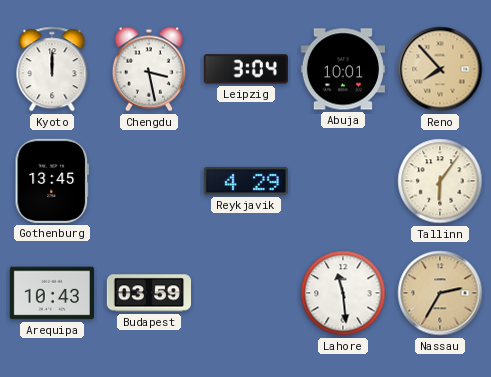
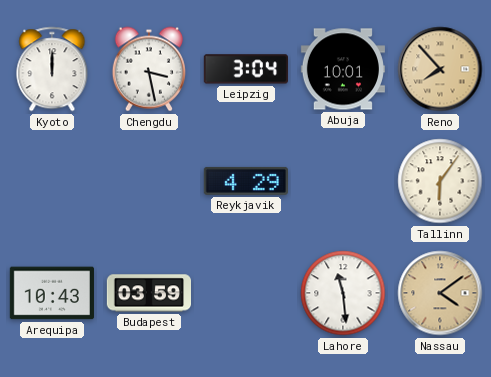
Gothenburg: 13:45 -> none
Nassau: 2:35 -> 4:09
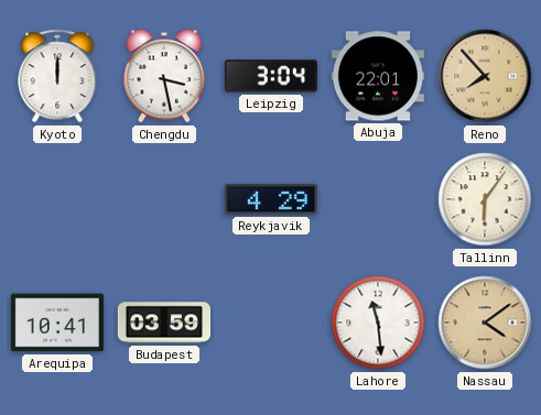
Abuja: 10:01 -> 22:01
Arequipa: 10:43 -> 10:41
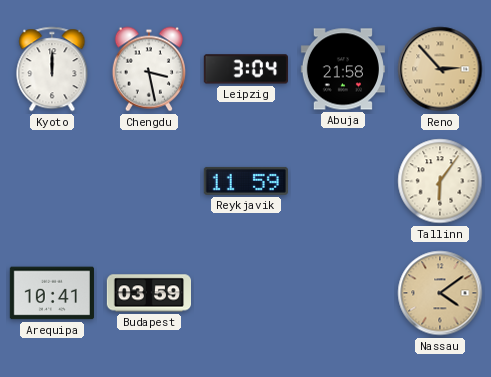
Abuja: 22:01 -> 21:58
Reno: 7:53 -> 2:53
Reykjavik: 4:29 -> 11:59
Lahore: 11:29 -> none
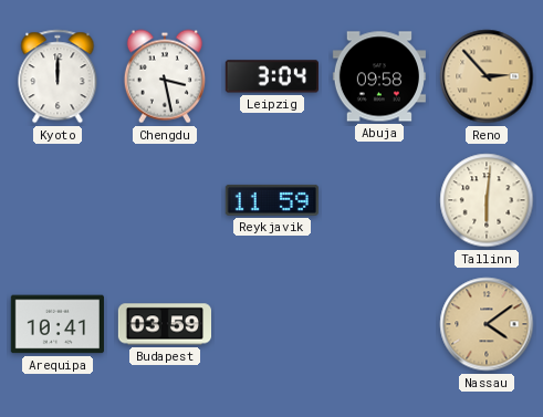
Abuja: 21:58 -> 09:58
Tallinn: 6:06 -> 6:01
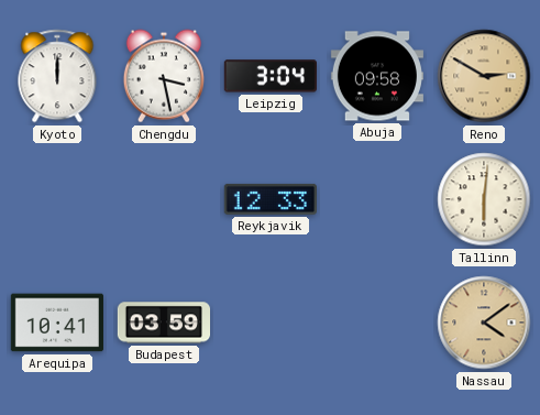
Reno: 2:53 -> 2:50
Reykjavik: 11:59 -> 12:33
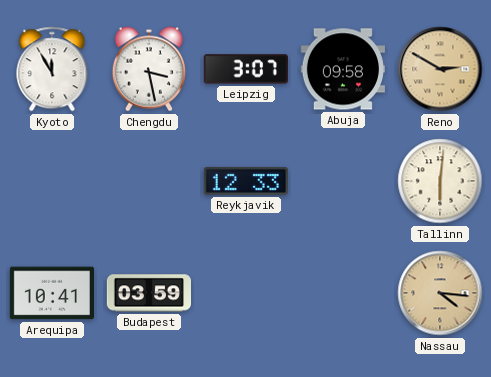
Kyoto: 12:00 -> 11:55
Leipzig: 3:04 -> 3:07
Nassau: 4:09 -> 4:16
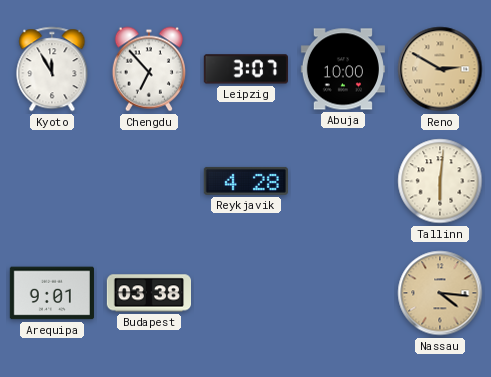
Chengdu: 3:28 -> 6:53
Abuja: 09:58 -> 10:00
Reykjavik: 12:33 -> 4:28
Arequipa: 10:41 -> 9:01
Budapest: 03:59 -> 03:38
